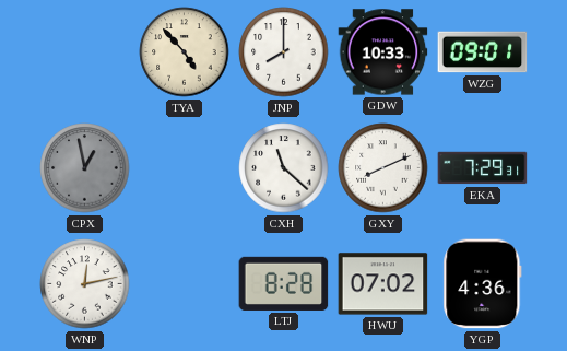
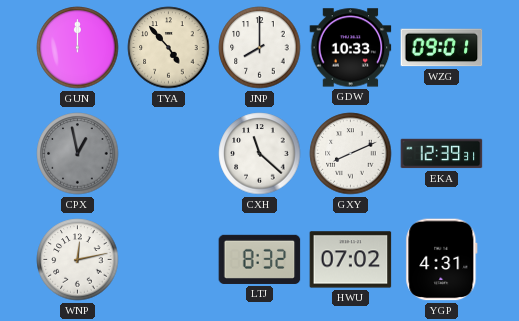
GUN: none -> 12:00
EKA: 7:29 -> 12:39
LTJ: 8:28 -> 8:32
YGP: 4:36 -> 4:31
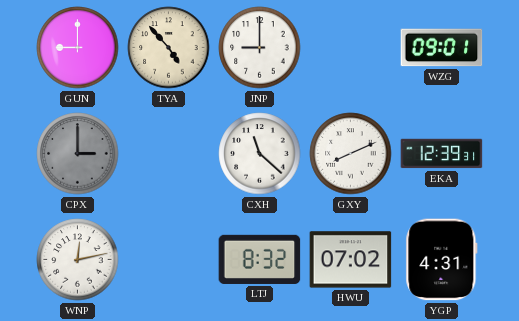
GUN: 12:00 -> 9:00
JNP: 8:00 -> 9:00
GDW: 10:33 -> none
CPX: 12:58 -> 3:00
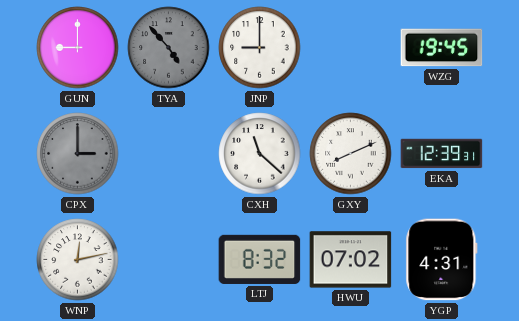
TYA dial: cream -> grey
WZG: 09:01 -> 19:45
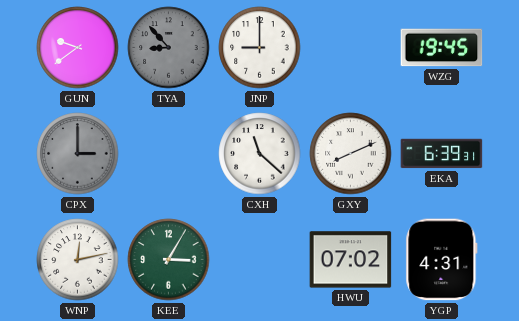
GUN: 9:00 -> 9:39
TYA: 4:53 -> 8:53
EKA: 12:39 -> 6:39
KEE: none -> 3:05
LTJ: 8:32 -> none
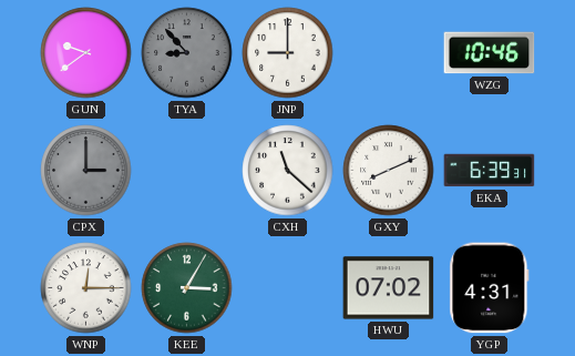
WZG: 19:45 -> 10:46
WNP: 12:13 -> 12:15
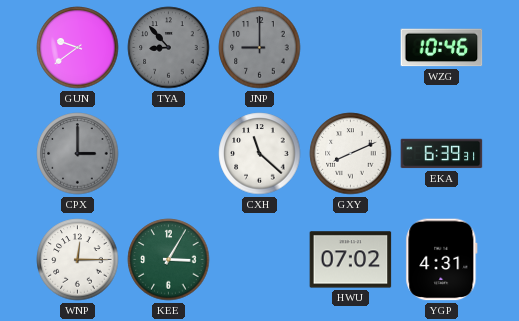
JNP dial: white -> grey
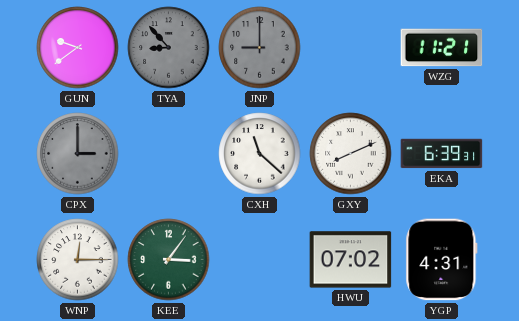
WZG: 10:46 -> 11:21
KEE: 3:05 -> 3:06
